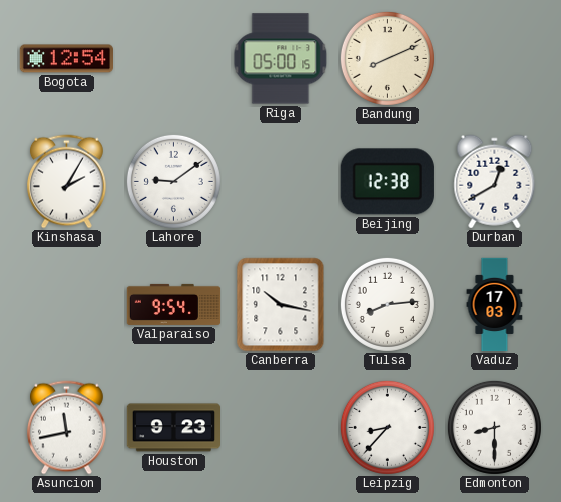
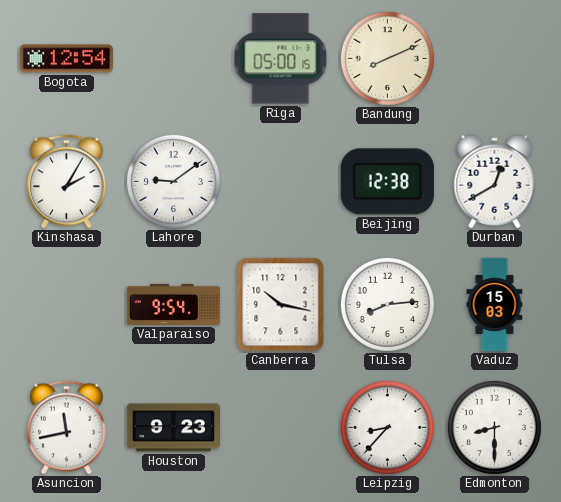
Vaduz: 17:03 -> 15:03
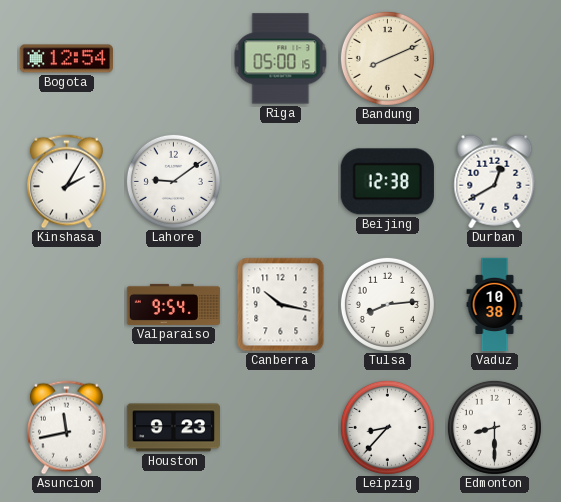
Vaduz: 15:03 -> 10:38
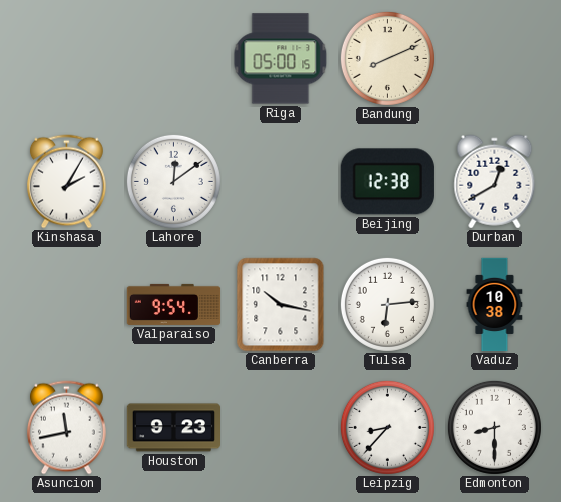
Bogota: 12:54 -> none
Lahore: 9:09 -> 12:09
Tulsa: 8:14 -> 6:14
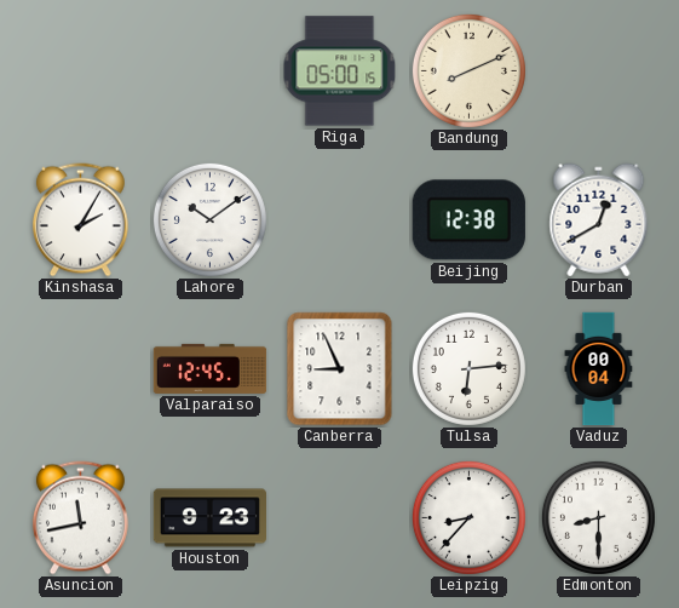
Lahore: 12:09 -> 10:09
Valparaiso: 9:54 -> 12:45
Canberra: 10:17 -> 8:56
Vaduz: 10:38 -> 00:04
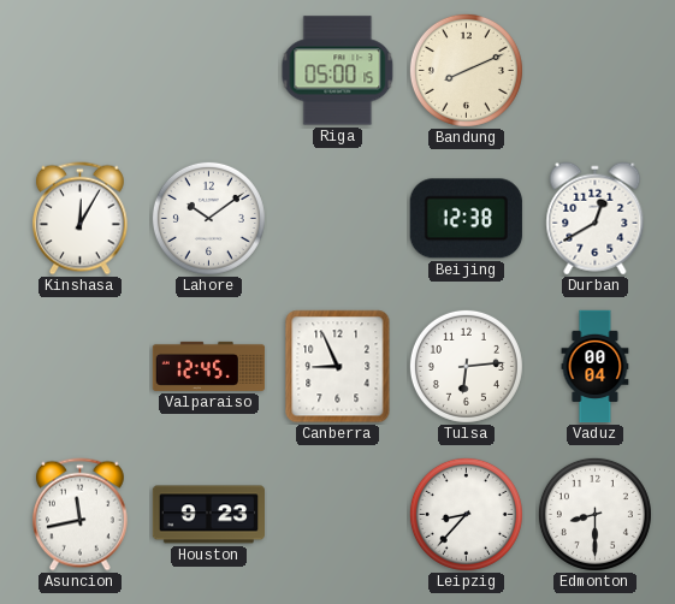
Kinshasa: 2:05 -> 12:05
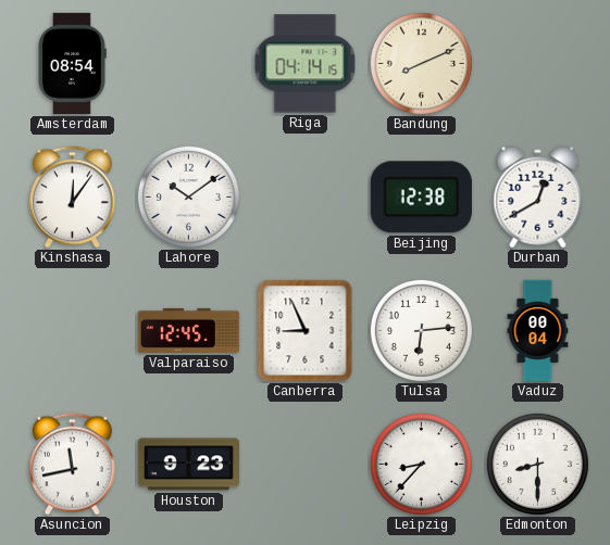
Amsterdam: none -> 08:54
Riga: 05:00 -> 04:14
Kinshasa: 12:05 -> 12:06
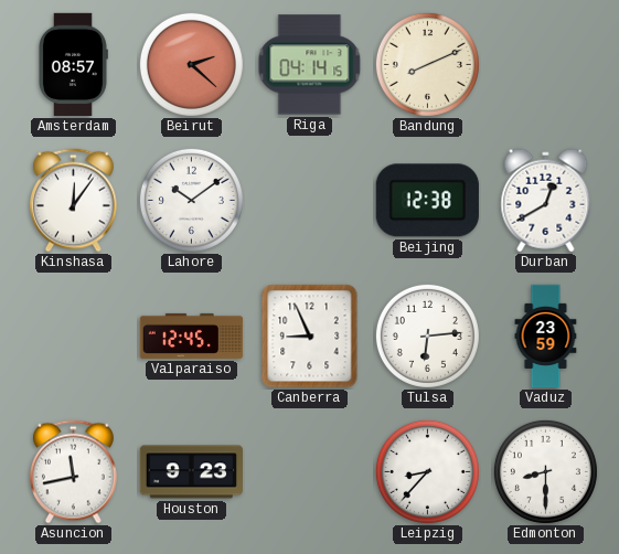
Amsterdam: 08:54 -> 08:57
Beirut: none -> 2:22
Vaduz: 00:04 -> 23:59
